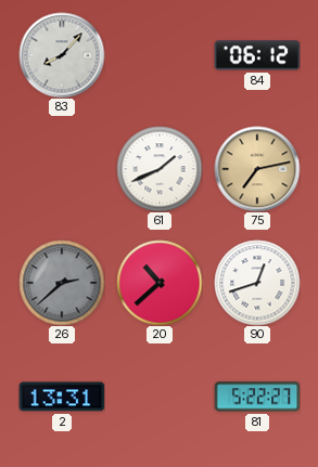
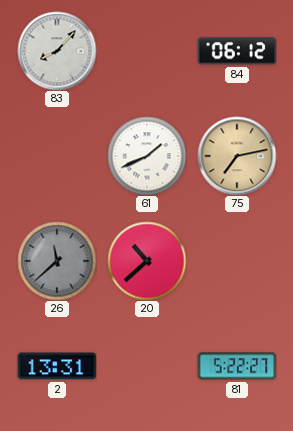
26: 2:38 -> 11:38
90: 12:42 -> none
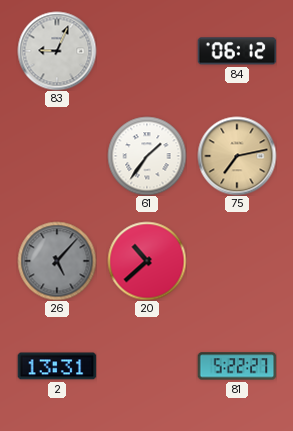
83: 8:07 -> 9:04
61: 1:41 -> 1:36
26: 11:38 -> 5:07
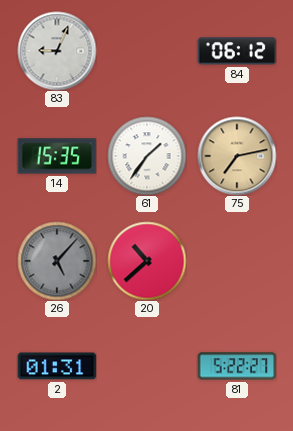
14: none -> 15:35
2: 13:31 -> 01:31
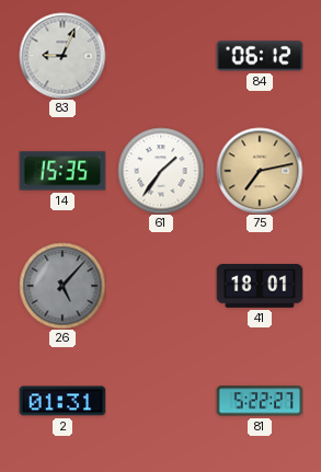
20: 10:38 -> none
41: none -> 18:01
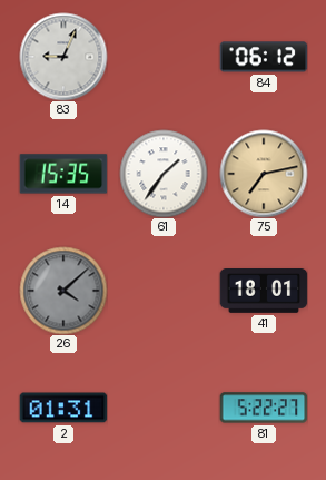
26: 5:07 -> 4:08
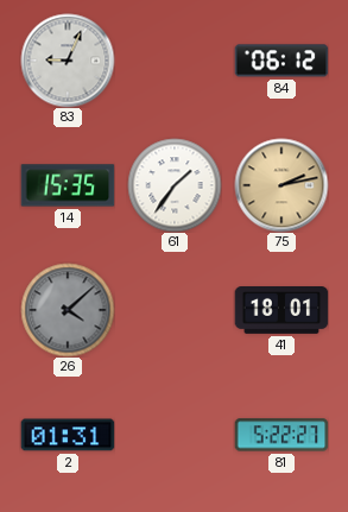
75: 7:13 -> 2:13
